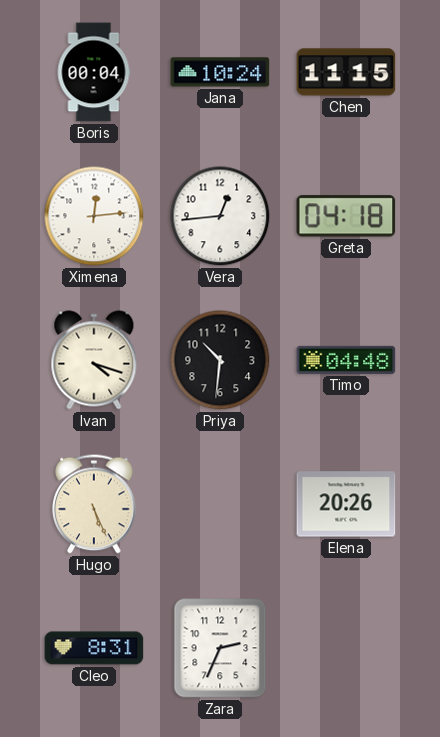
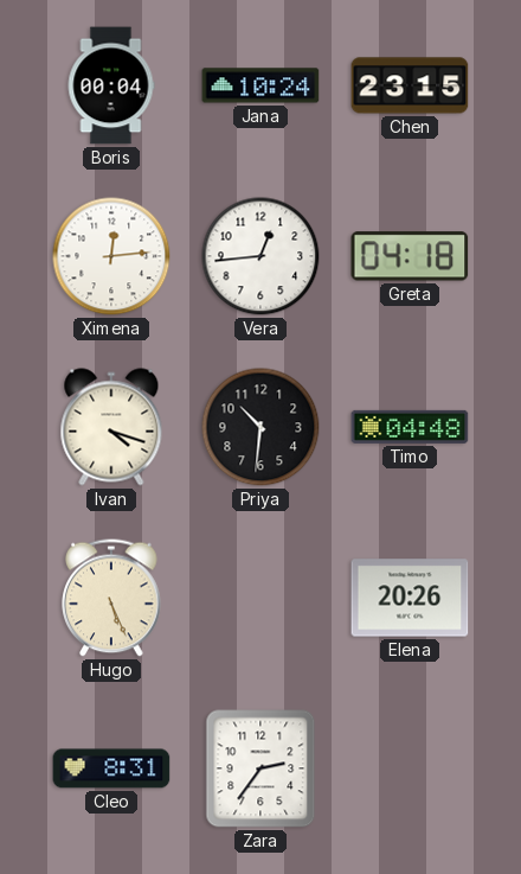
Chen: 11:15 -> 23:15
Zara: 2:34 -> 2:36
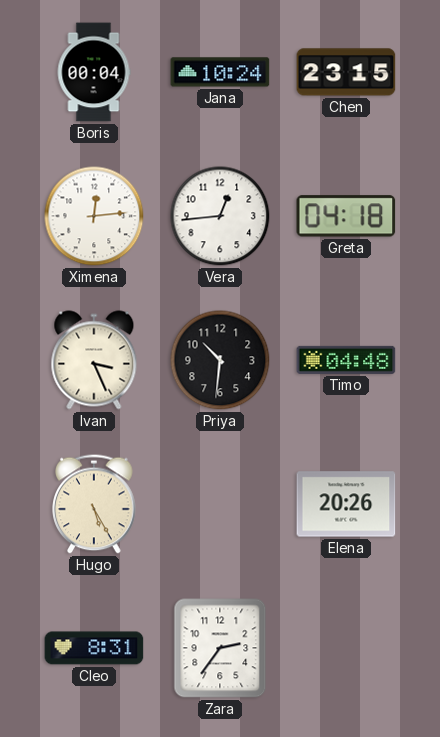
Ivan: 4:18 -> 3:26
Hugo: 5:26 -> 5:25
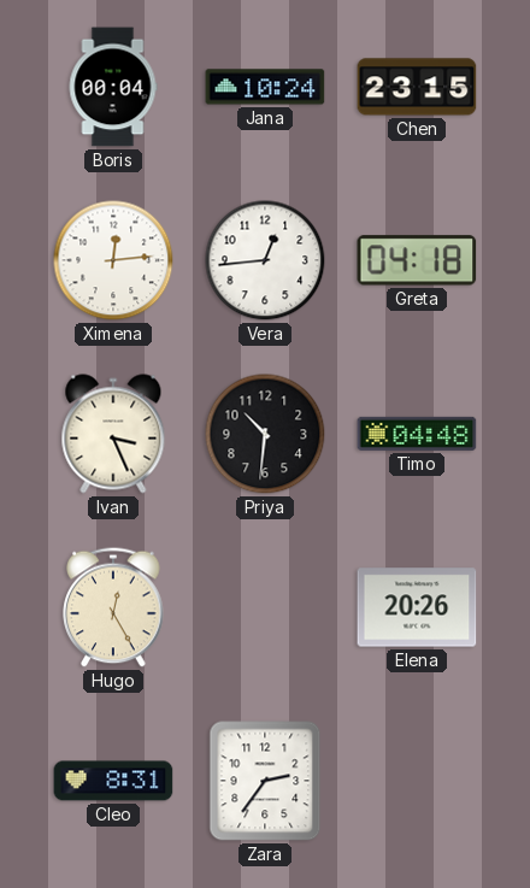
Hugo: 5:25 -> 12:25
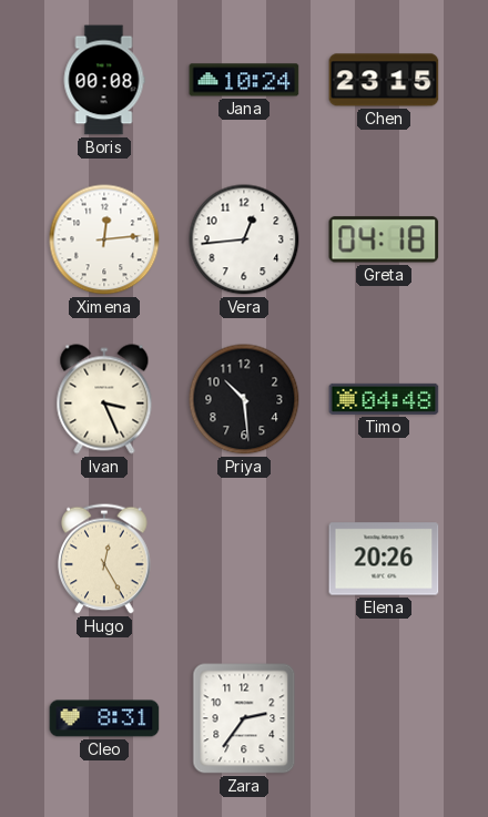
Boris: 00:04 -> 00:08
Priya: 10:31 -> 10:29
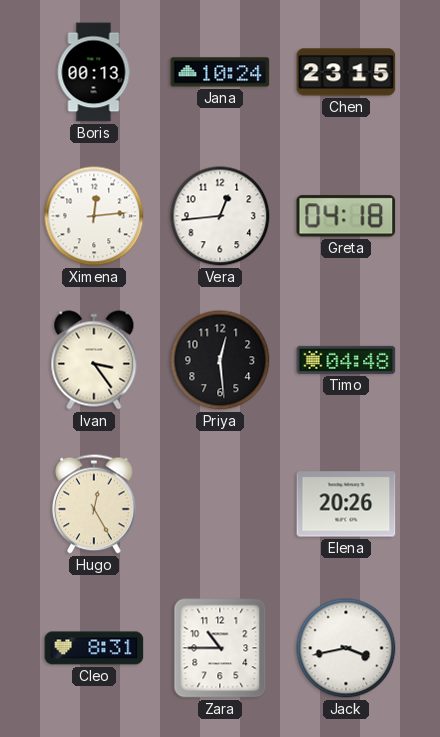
Boris: 00:08 -> 00:13
Ivan: 3:26 -> 3:24
Priya: 10:29 -> 12:29
Zara: 2:36 -> 10:45
Jack: none -> 3:43
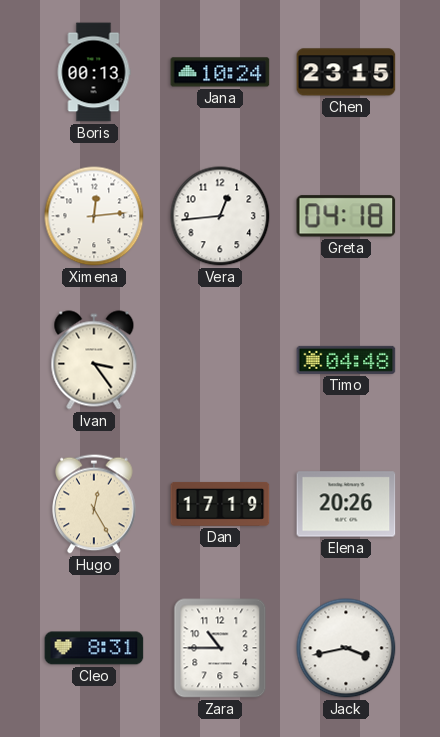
Priya: 12:29 -> none
Dan: none -> 17:19
